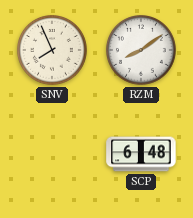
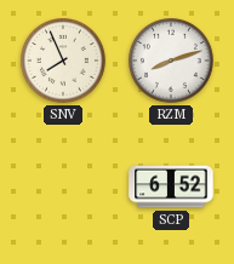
RZM: 8:09 -> 8:12
SCP: 6:48 -> 6:52
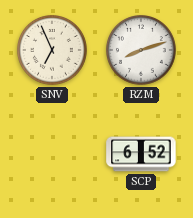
SNV: 7:56 -> 6:56
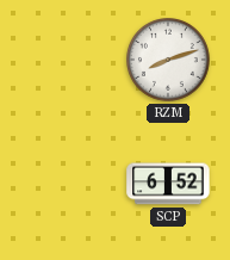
SNV: 6:56 -> none
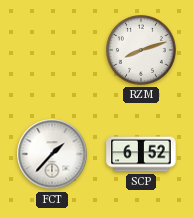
FCT: none -> 1:37
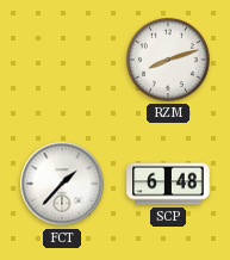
SCP: 6:52 -> 6:48
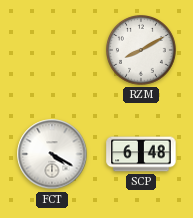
RZM: 8:12 -> 8:10
FCT: 1:37 -> 4:20
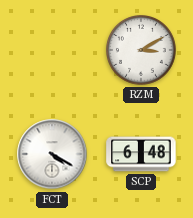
RZM: 8:10 -> 3:10
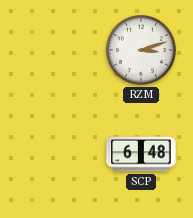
RZM: 3:10 -> 3:12
FCT: 4:20 -> none
